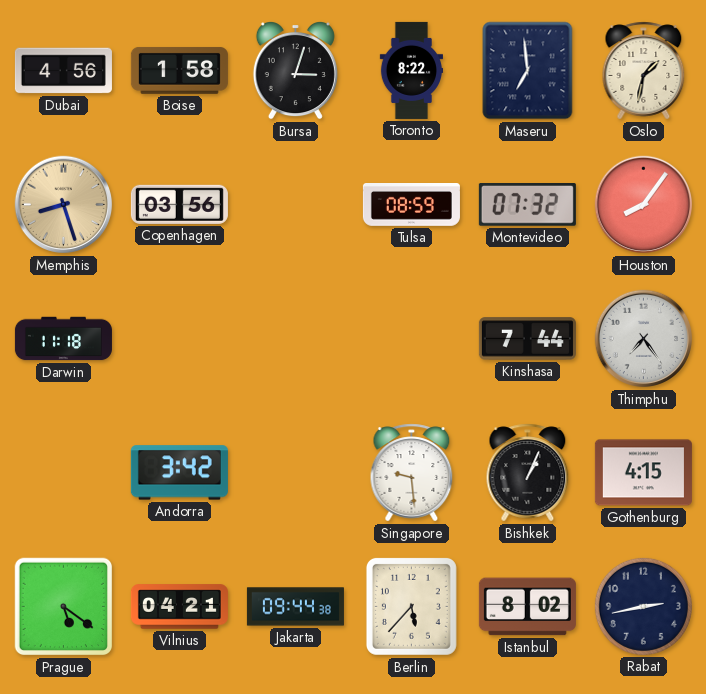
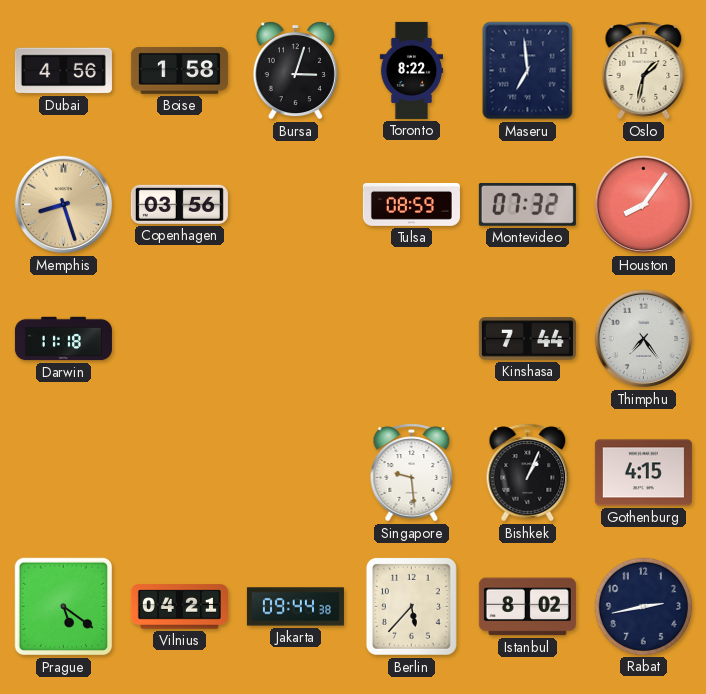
Andorra: 3:42 -> none
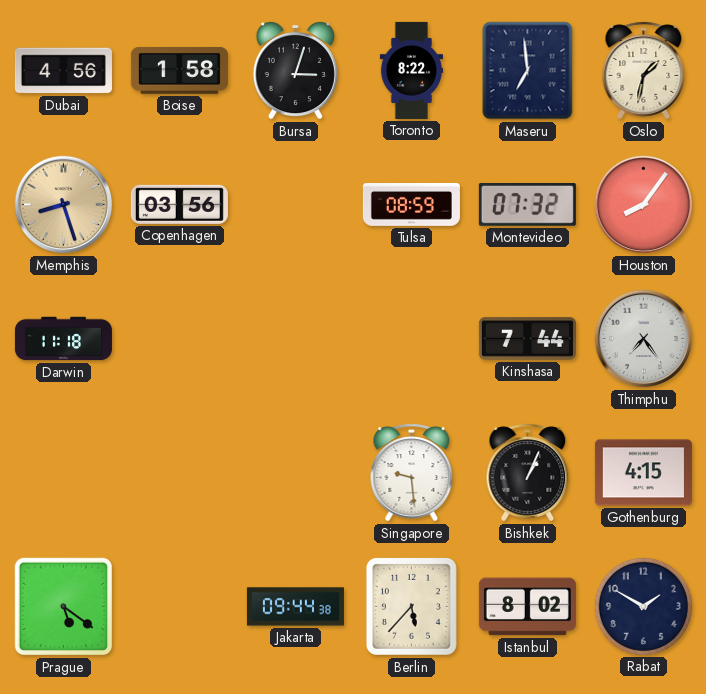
Vilnius: 04:21 -> none
Rabat: 2:43 -> 1:50
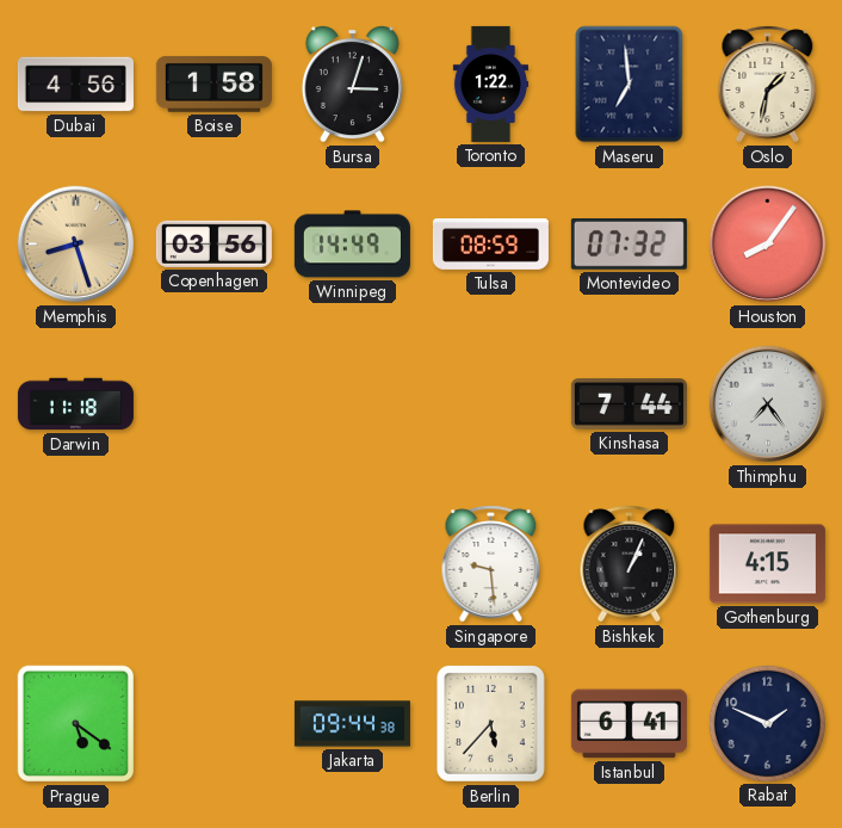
Toronto: 8:22 -> 1:22
Winnipeg: none -> 14:49
Istanbul: 8:02 -> 6:41
Rabat: 1:50 -> 1:49
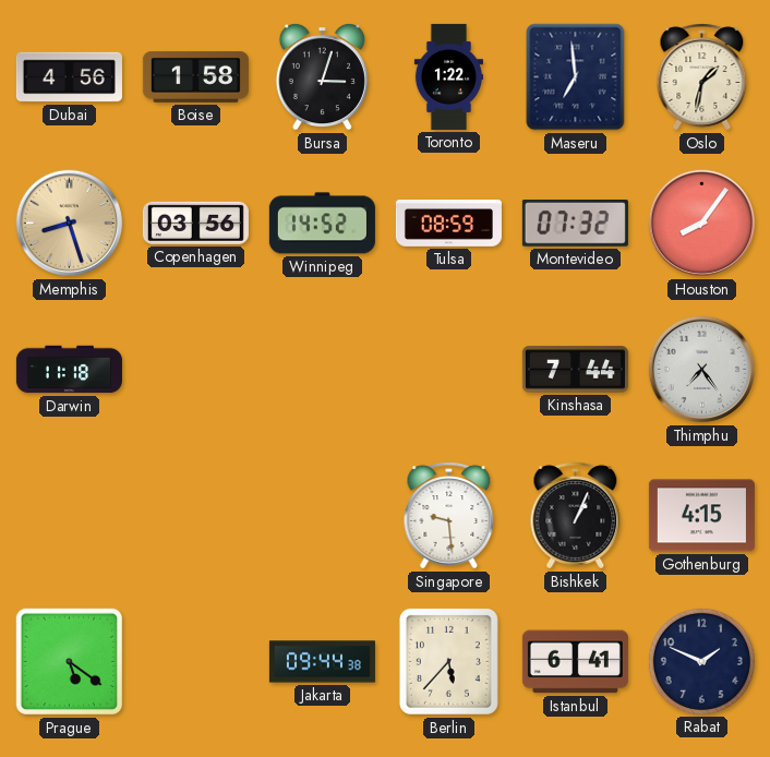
Winnipeg: 14:49 -> 14:52
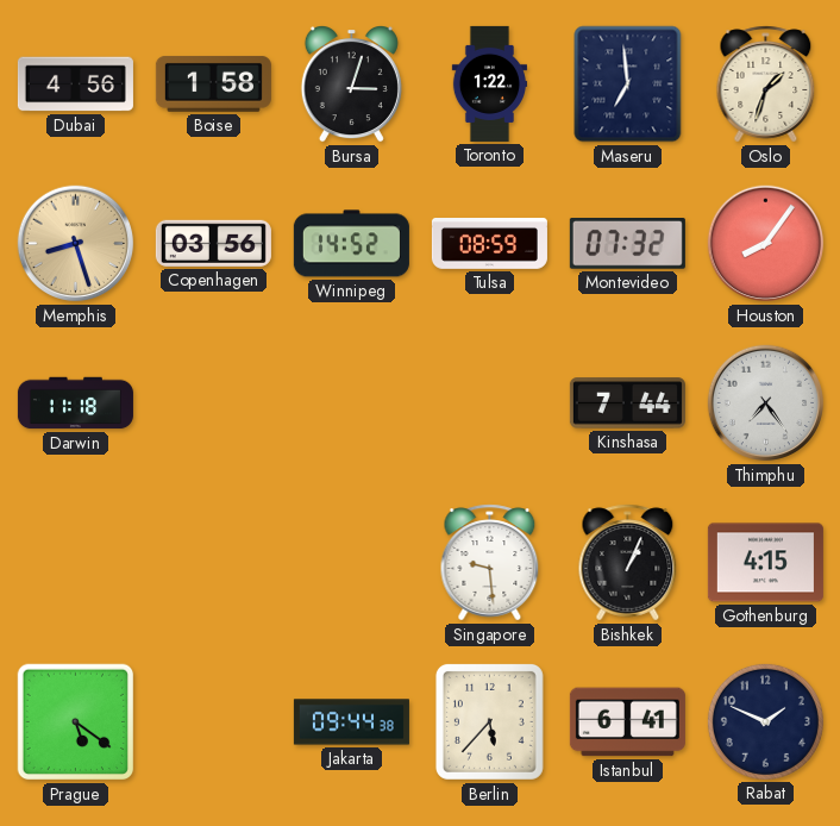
Oslo: 1:32 -> 1:33
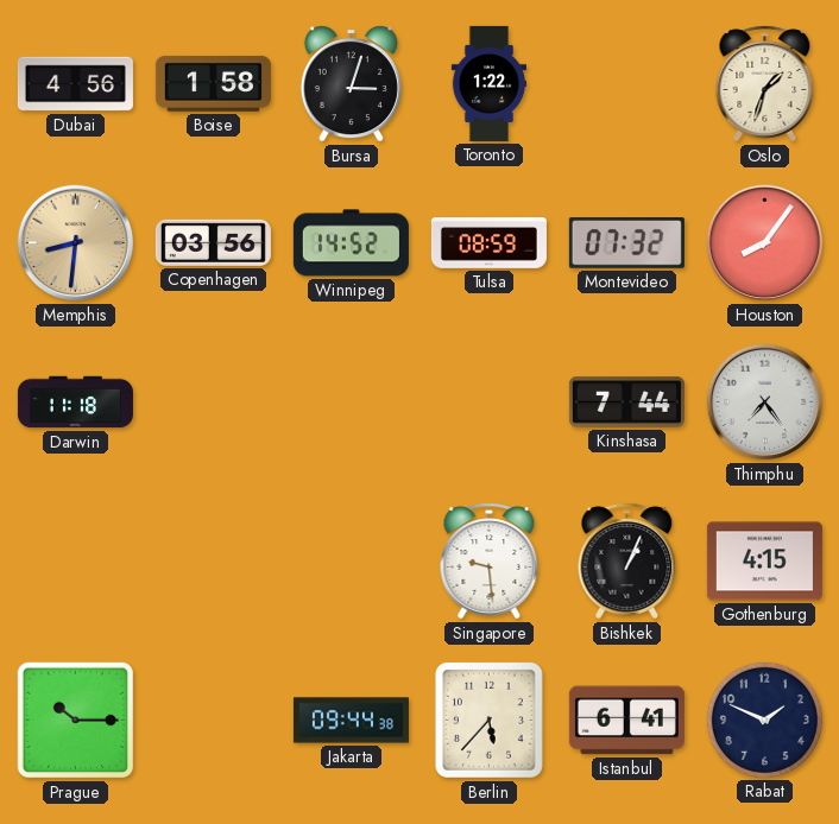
Maseru: 6:59 -> none
Memphis: 8:27 -> 8:31
Prague: 5:21 -> 10:15
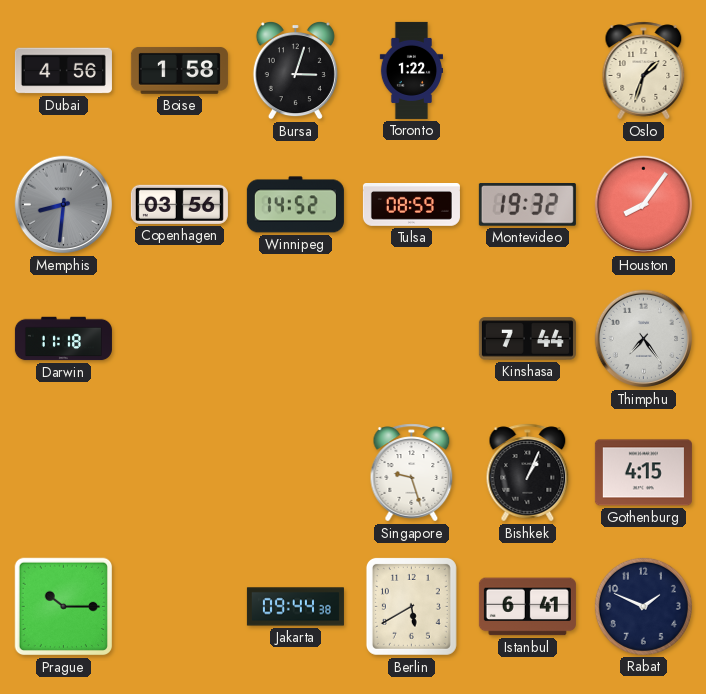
Memphis dial: champagne -> grey
Montevideo: 07:32 -> 19:32
Singapore: 9:29 -> 9:27
Berlin: 5:37 -> 5:40
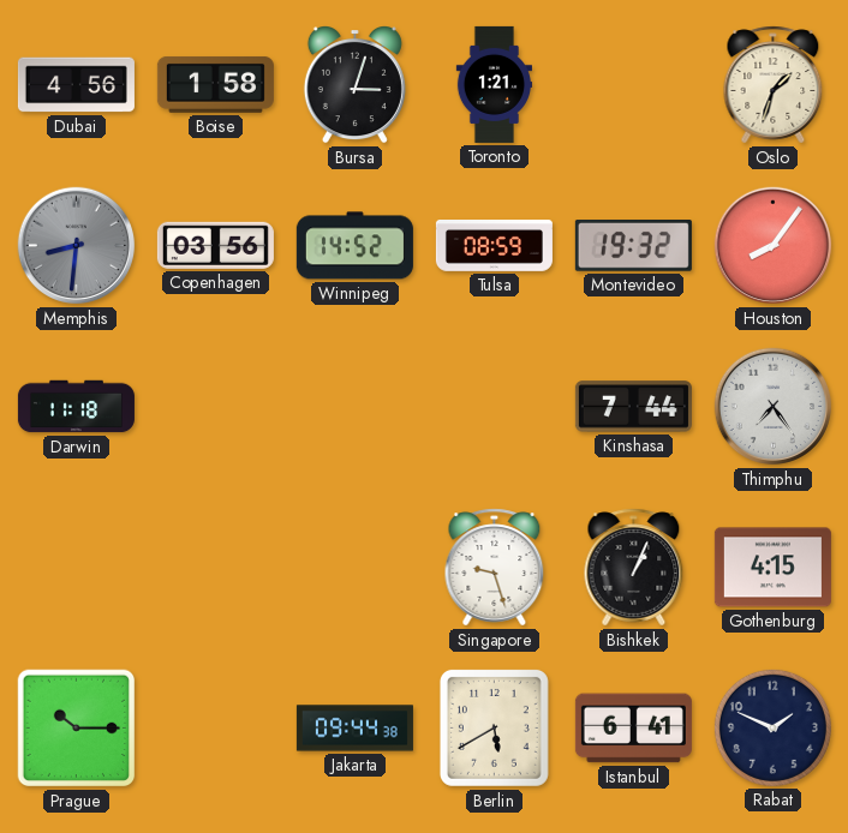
Toronto: 1:22 -> 1:21
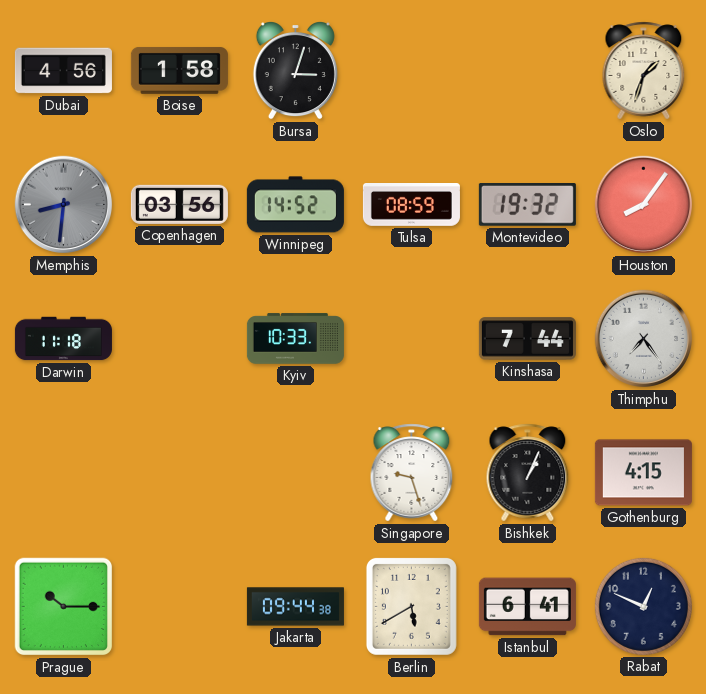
Toronto: 1:21 -> none
Kyiv: none -> 10:33
Rabat: 1:49 -> 12:49
